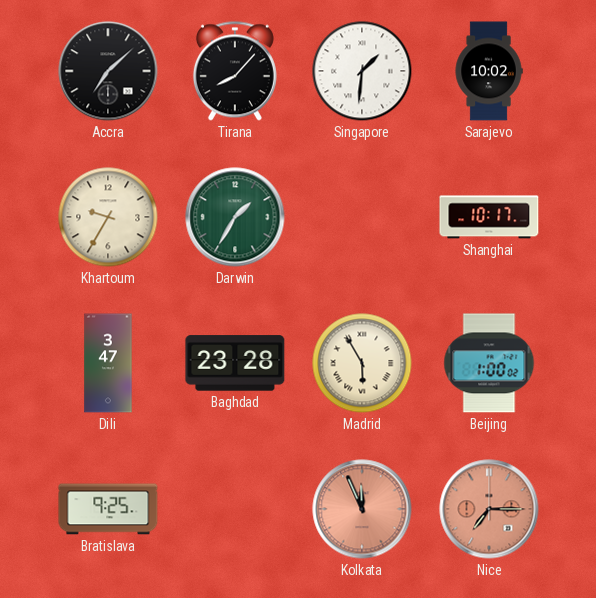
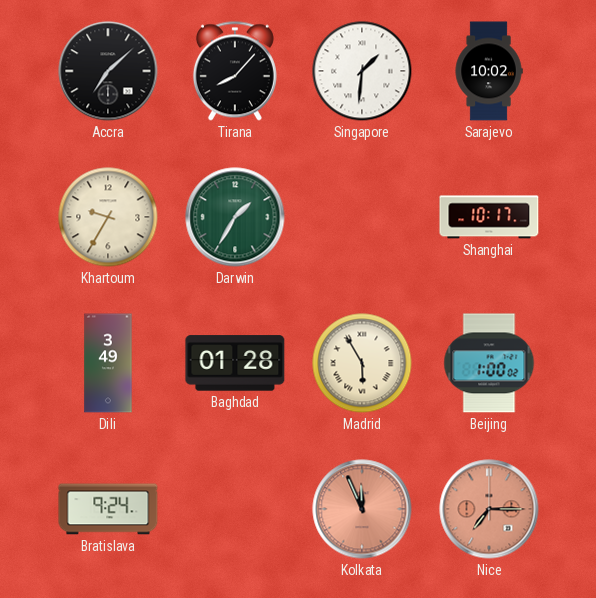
Dili: 3:47 -> 3:49
Baghdad: 23:28 -> 01:28
Bratislava: 9:25 -> 9:24
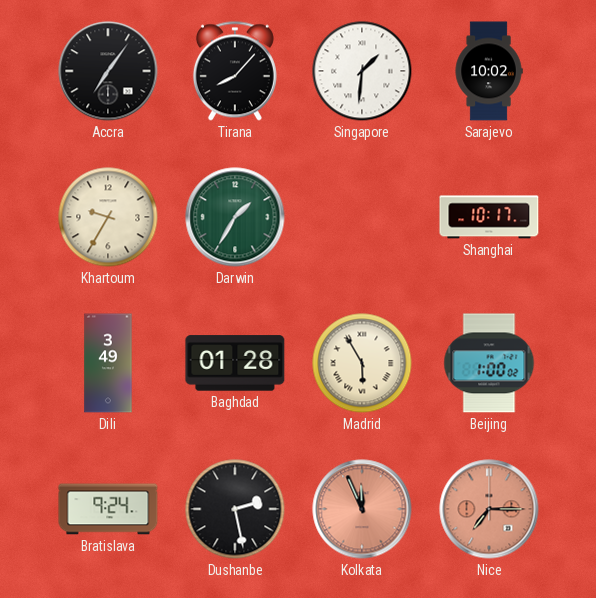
Accra: 7:08 -> 7:06
Dushanbe: none -> 2:28
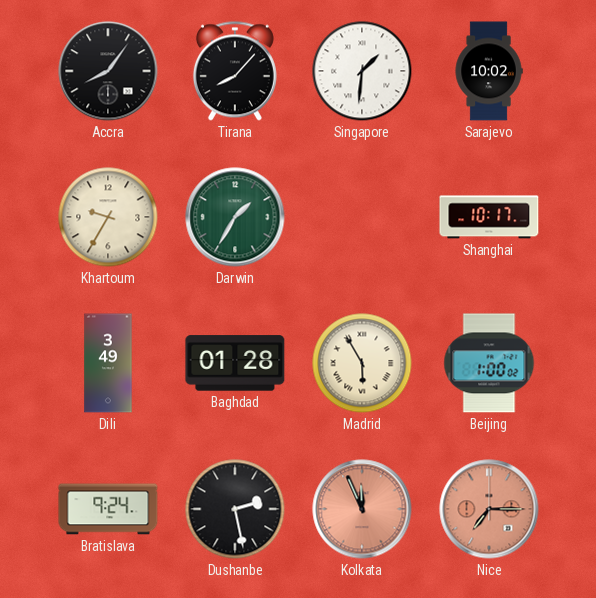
Accra: 7:06 -> 8:06
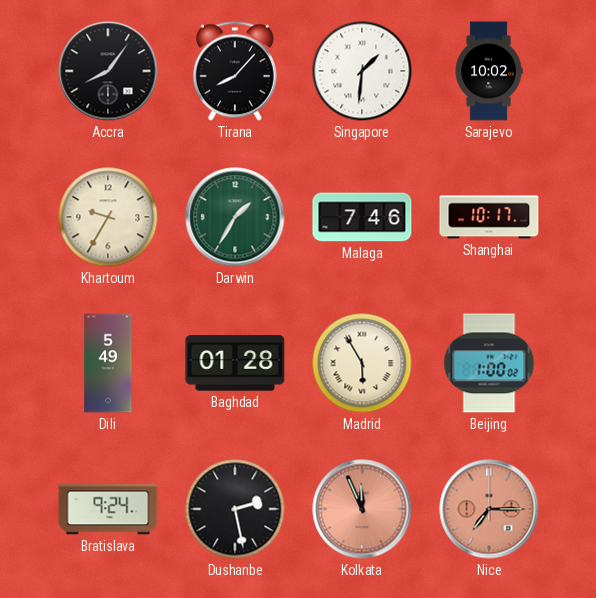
Malaga: none -> 7:46
Dili: 3:49 -> 5:49
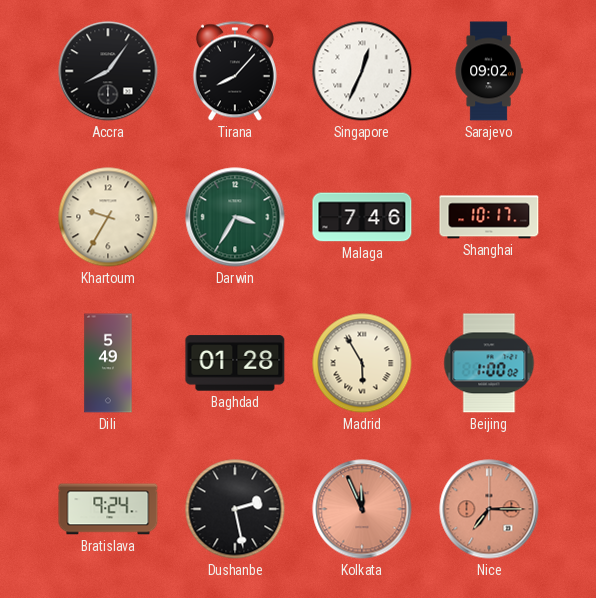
Singapore: 1:31 -> 12:34
Sarajevo: 10:02 -> 09:02
Darwin: 1:35 -> 3:35
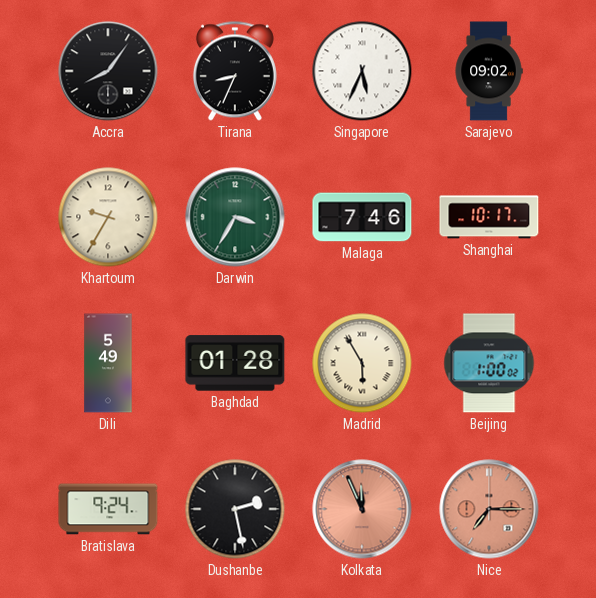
Tirana: 8:07 -> 8:34
Singapore: 12:34 -> 5:34
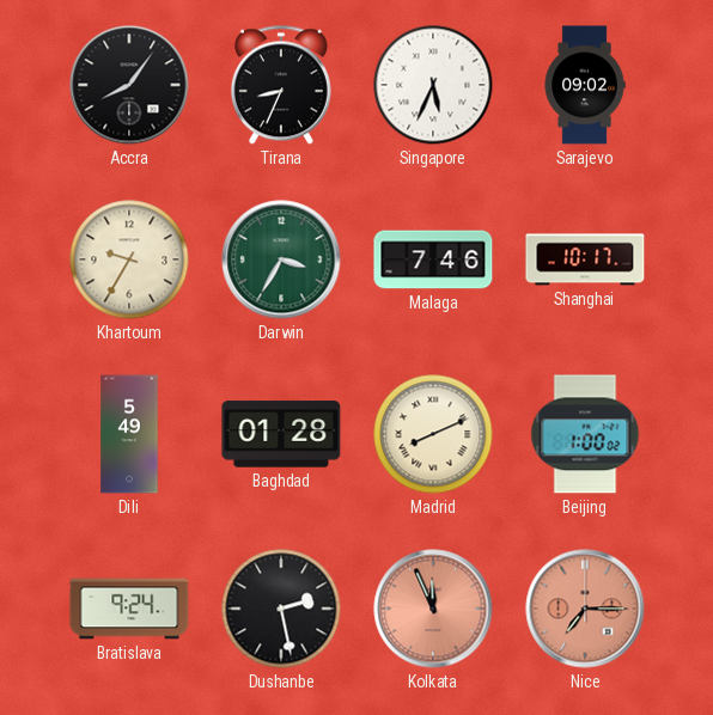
Madrid: 5:55 -> 8:11
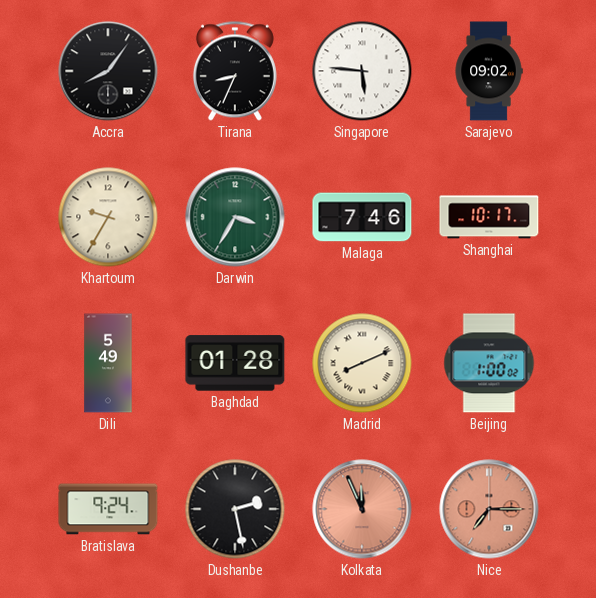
Singapore: 5:34 -> 5:46
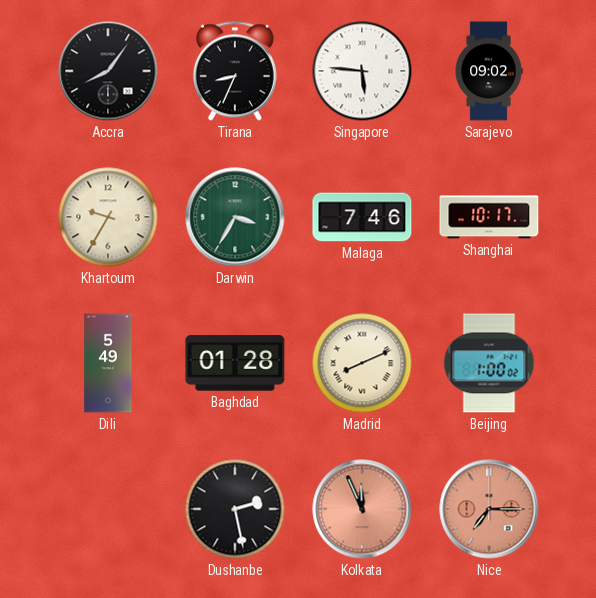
Bratislava: 9:24 -> none
